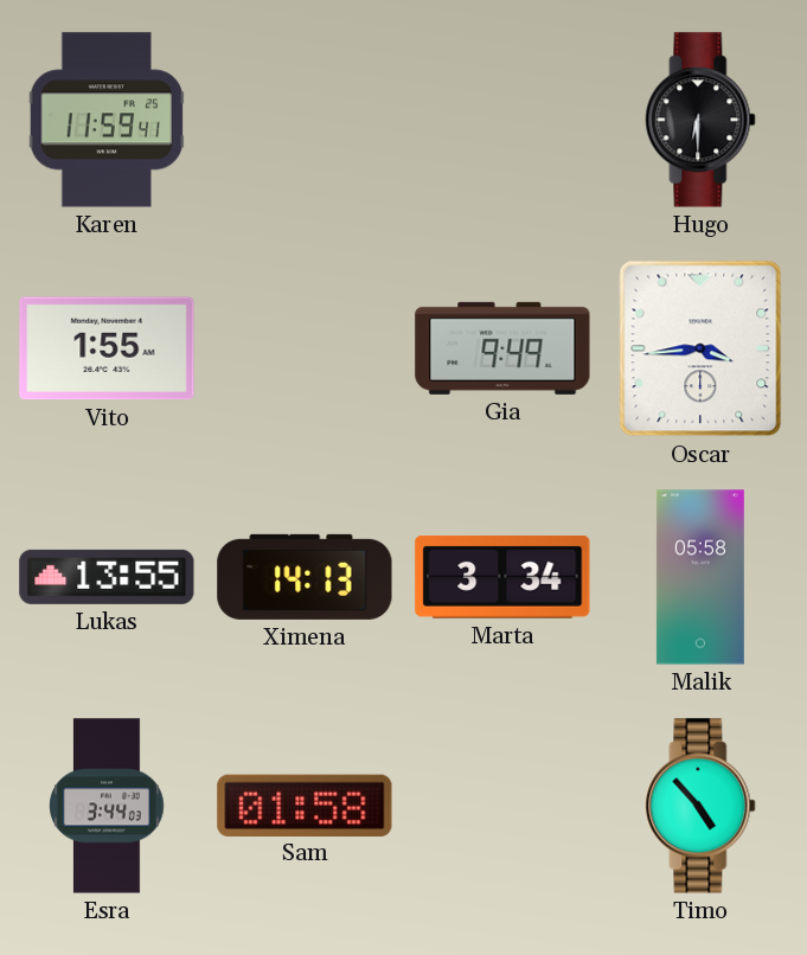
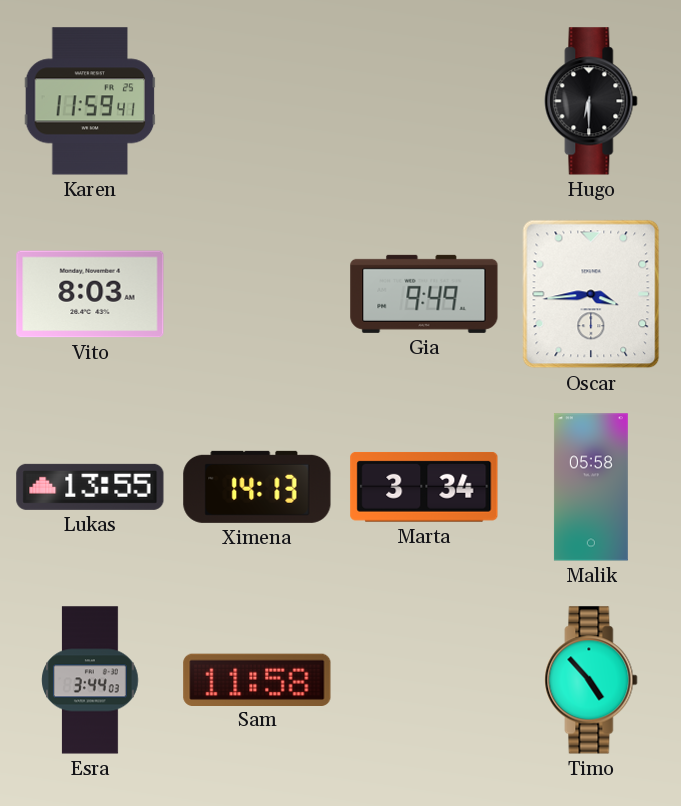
Vito: 1:55 -> 8:03
Sam: 01:58 -> 11:58
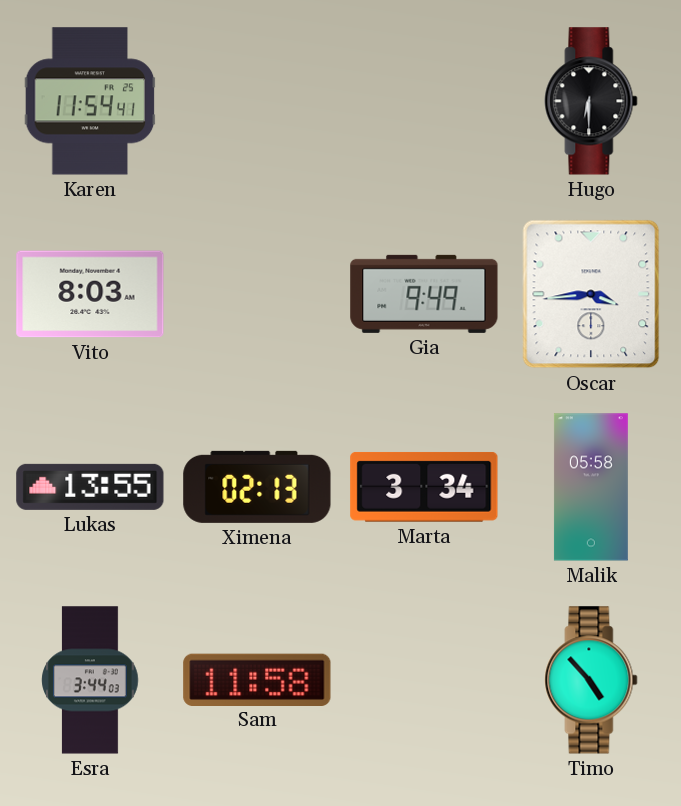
Karen: 11:59 -> 11:54
Ximena: 14:13 -> 02:13
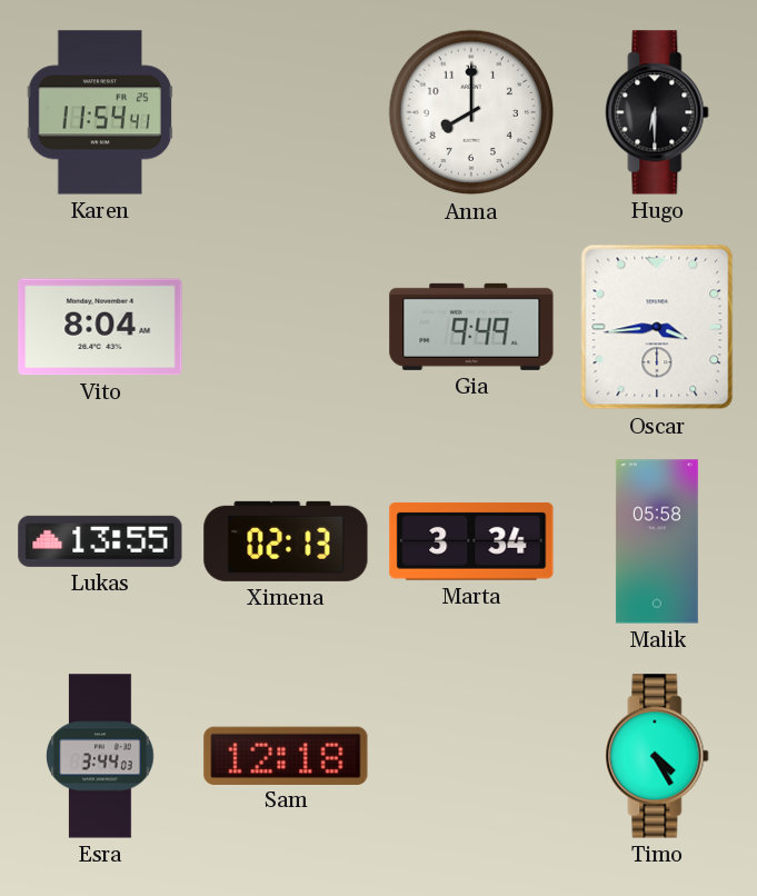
Anna: none -> 8:00
Vito: 8:03 -> 8:04
Sam: 11:58 -> 12:18
Timo: 4:53 -> 4:25
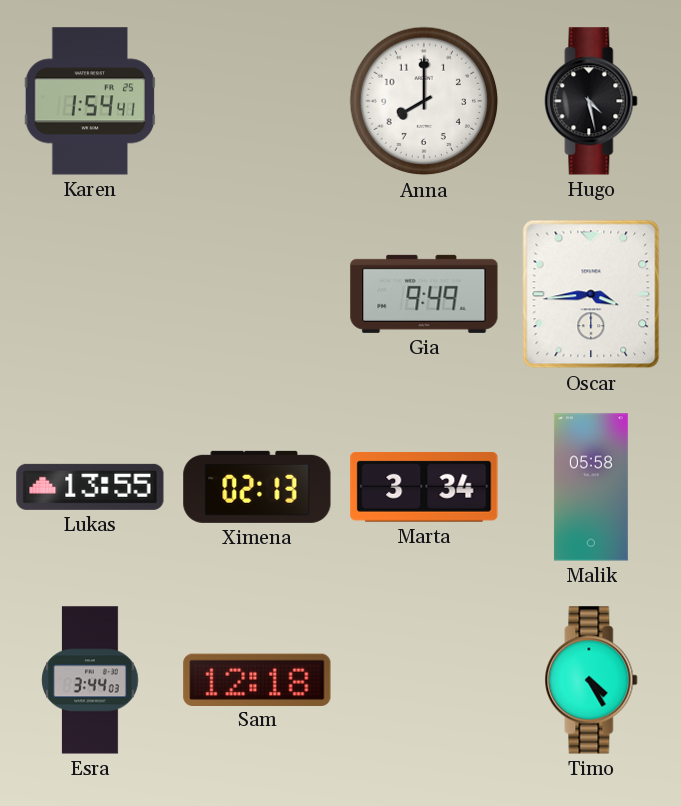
Karen: 11:54 -> 1:54
Hugo: 6:30 -> 4:28
Vito: 8:04 -> none
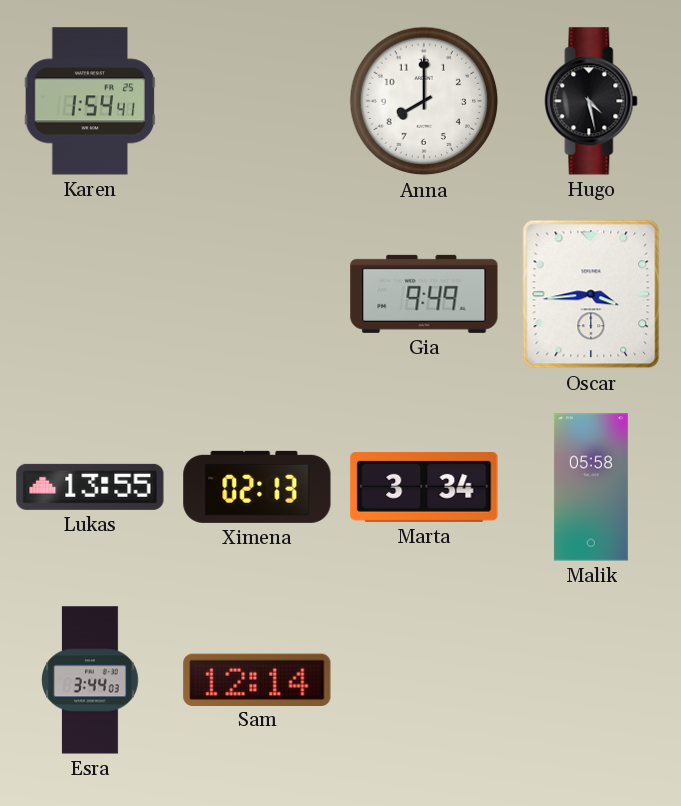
Sam: 12:18 -> 12:14
Timo: 4:25 -> none
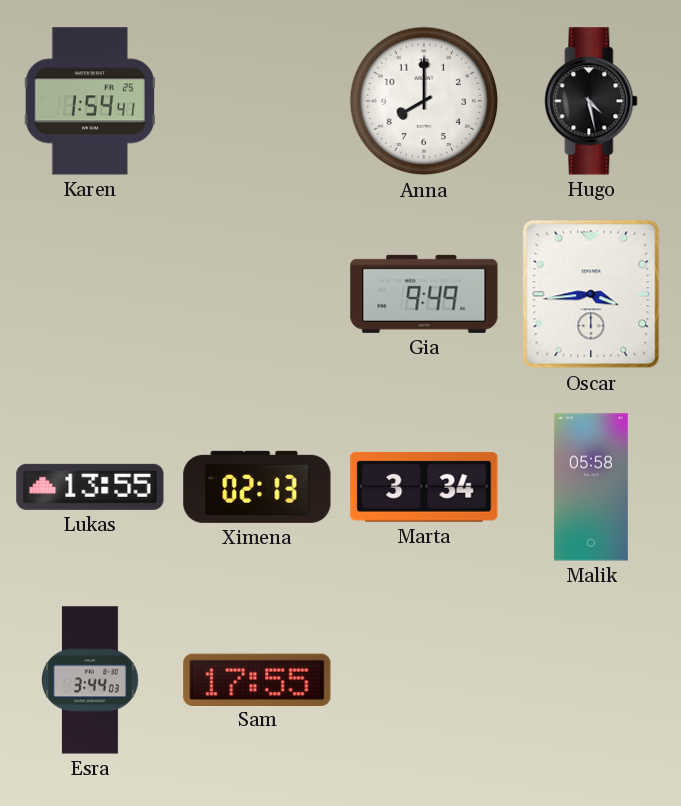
Sam: 12:14 -> 17:55
